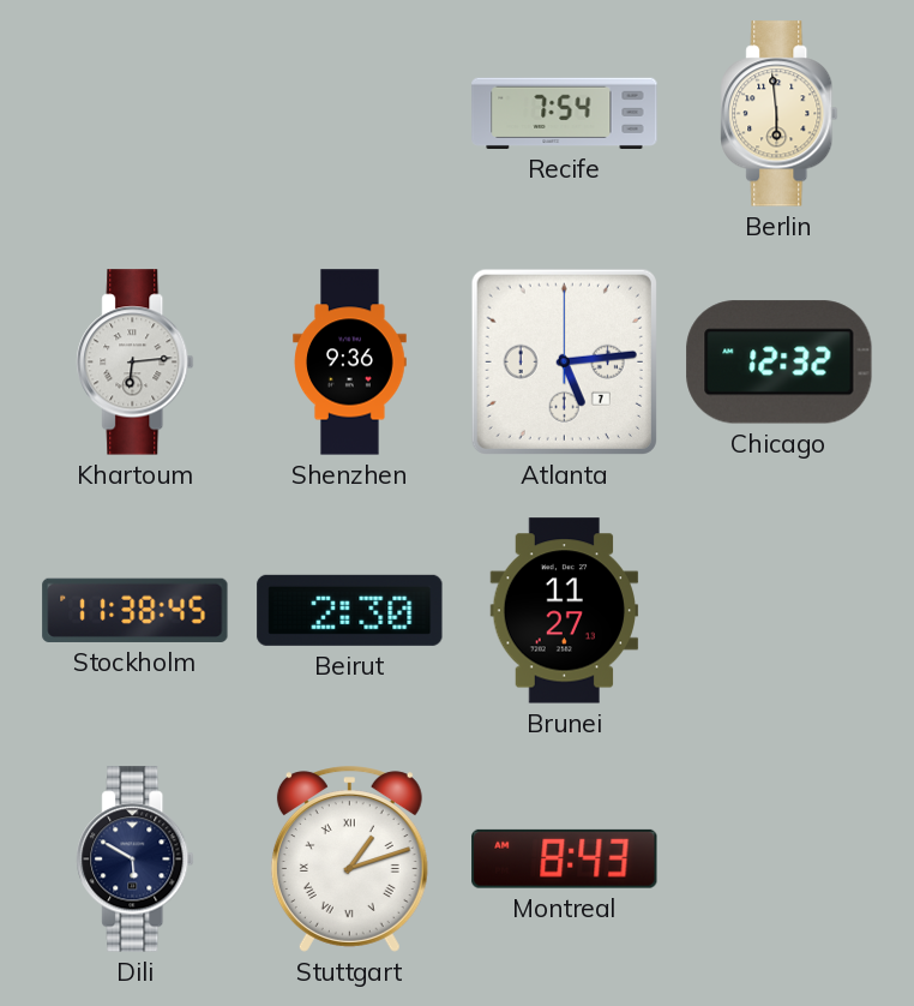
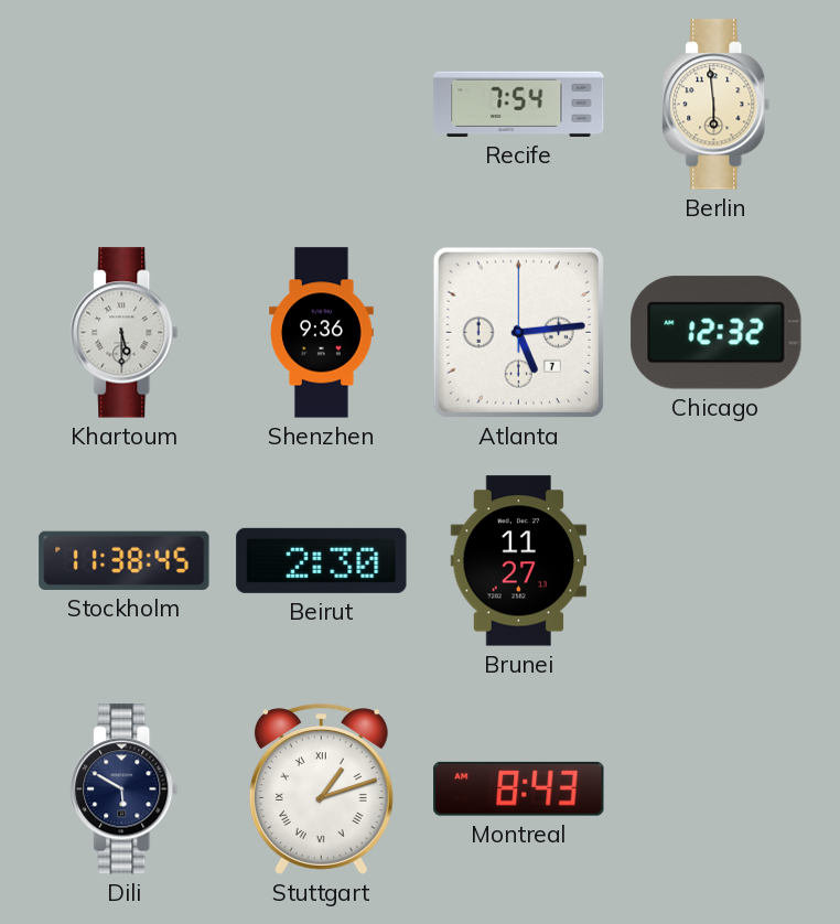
Khartoum: 6:14 -> 5:30
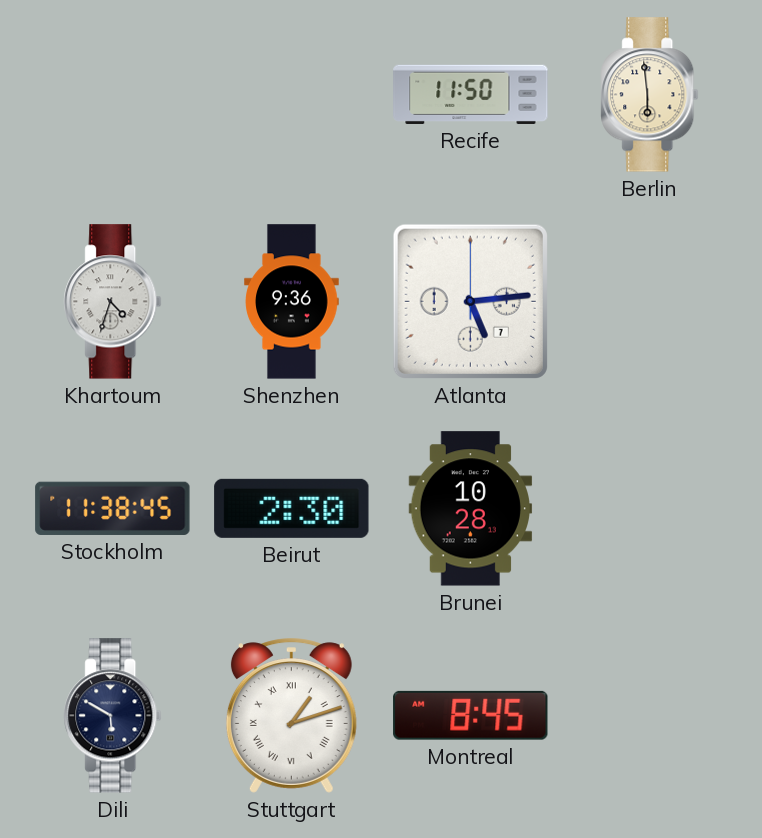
Recife: 7:54 -> 11:50
Khartoum: 5:30 -> 4:33
Chicago: 12:32 -> none
Brunei: 11:27 -> 10:28
Montreal: 8:43 -> 8:45
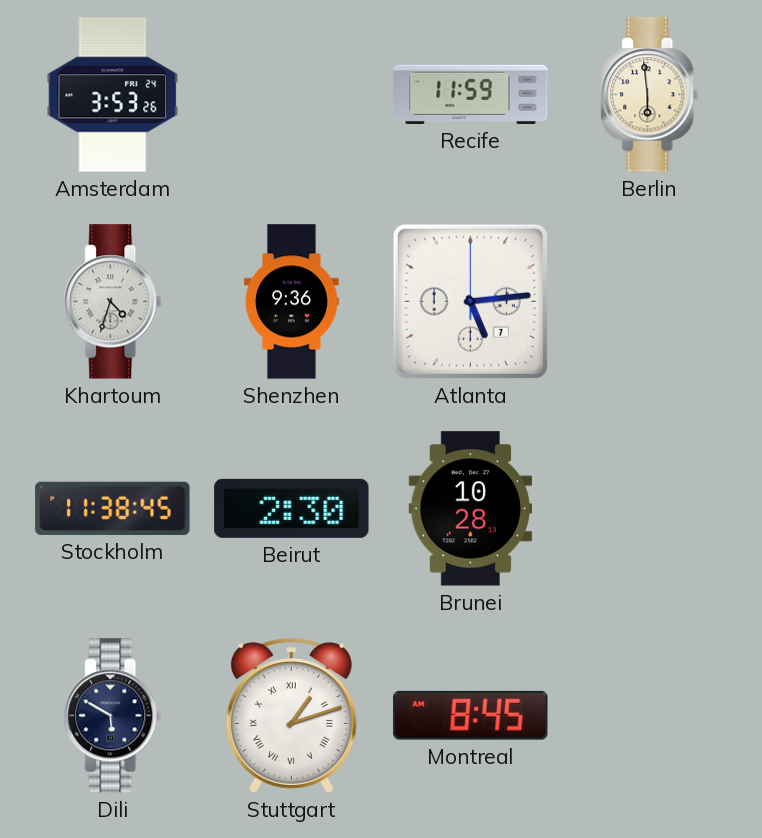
Amsterdam: none -> 3:53
Recife: 11:50 -> 11:59
